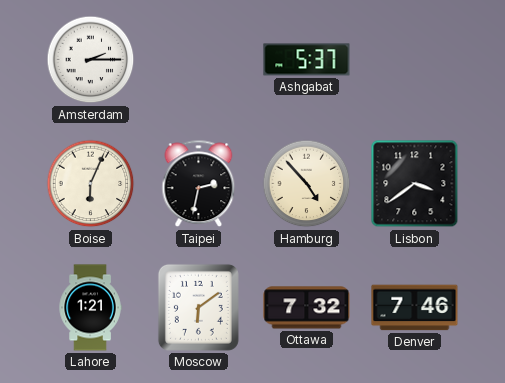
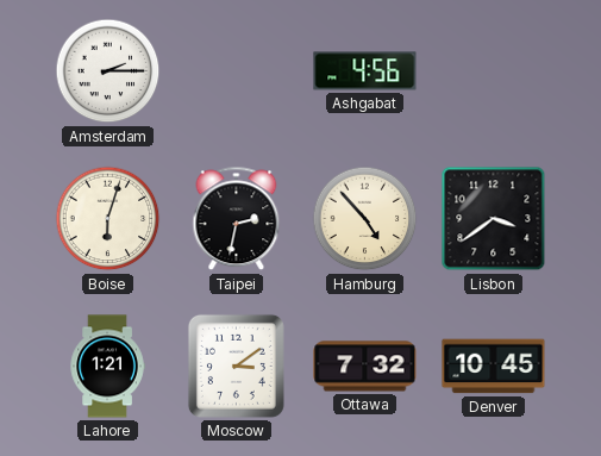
Ashgabat: 5:37 -> 4:56
Boise: 6:04 -> 6:03
Moscow: 6:09 -> 3:09
Denver: 7:46 -> 10:45
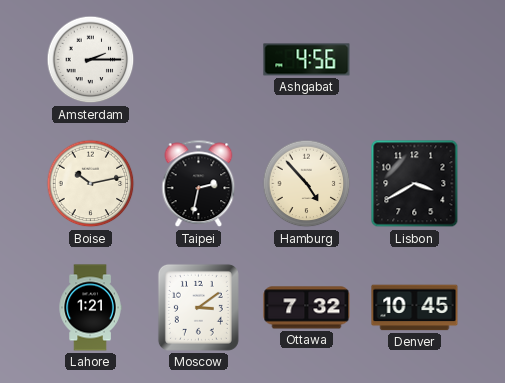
Boise: 6:03 -> 10:13
Lisbon: 3:39 -> 3:40
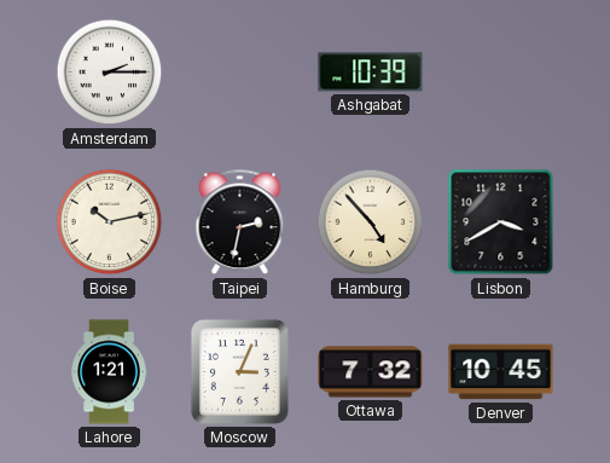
Ashgabat: 4:56 -> 10:39
Moscow: 3:09 -> 3:04
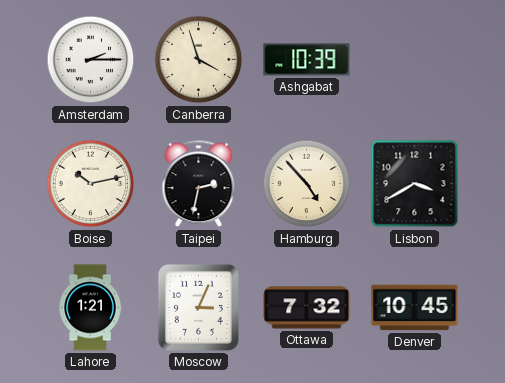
Canberra: none -> 3:57
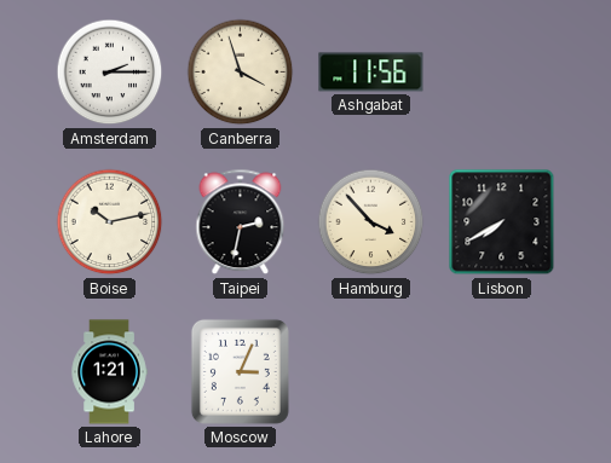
Ashgabat: 10:39 -> 11:56
Hamburg: 4:53 -> 3:53
Lisbon: 3:40 -> 7:40
Ottawa: 7:32 -> none
Denver: 10:45 -> none
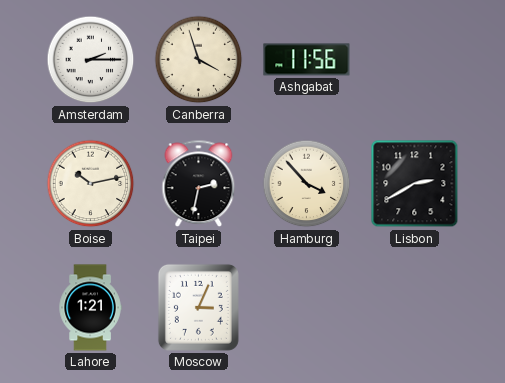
Lisbon: 7:40 -> 2:40
